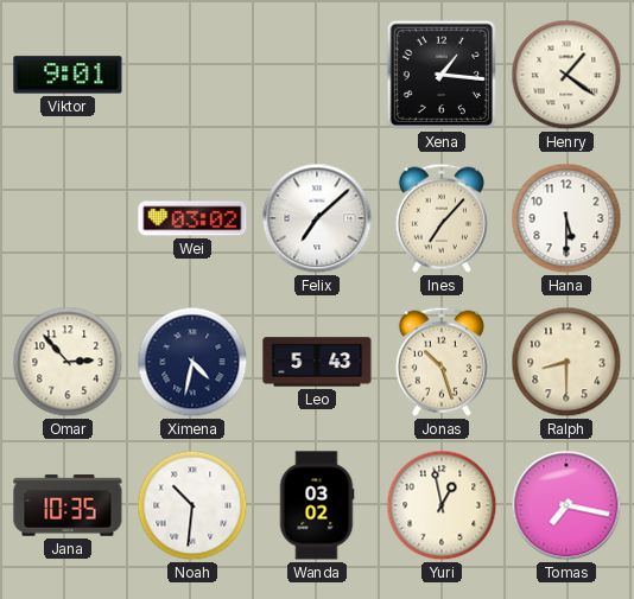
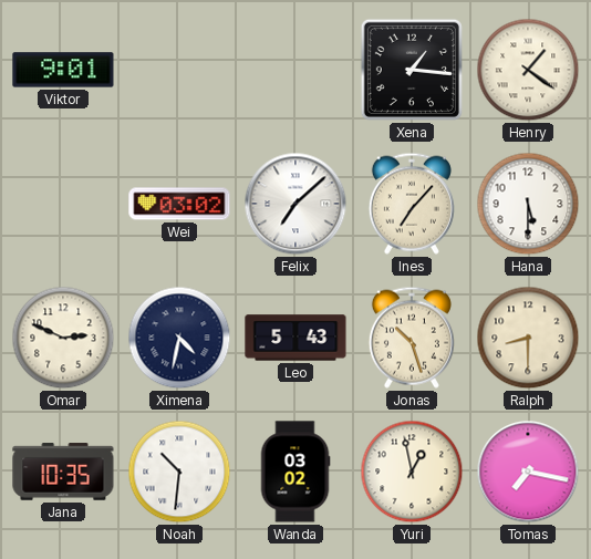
Omar: 2:53 -> 2:49
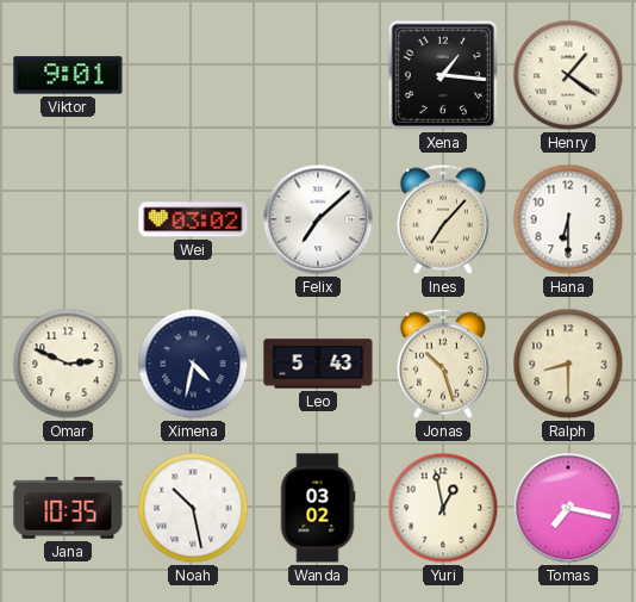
Hana: 5:30 -> 6:30
Noah: 10:31 -> 10:28
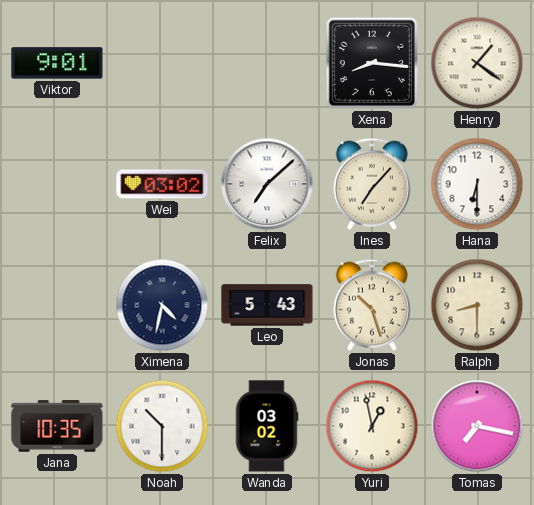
Xena: 1:16 -> 8:16
Omar: 2:49 -> none
Noah: 10:28 -> 10:30
